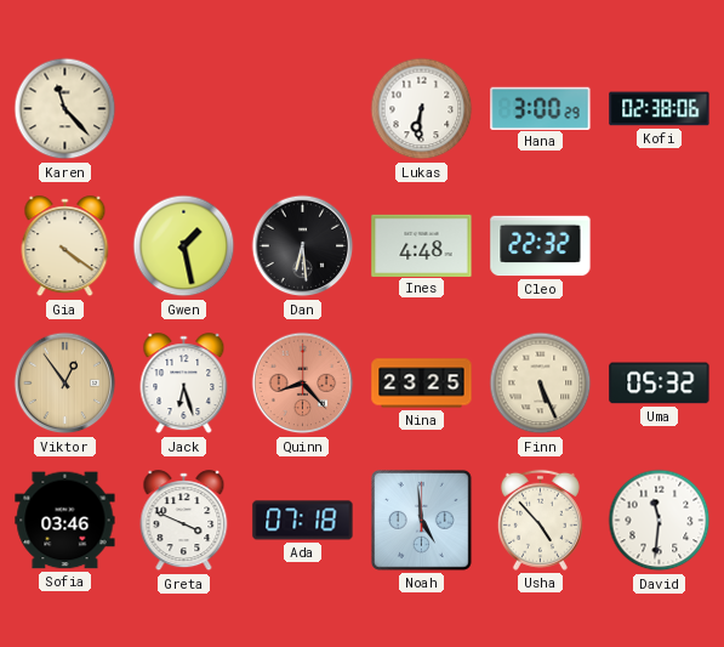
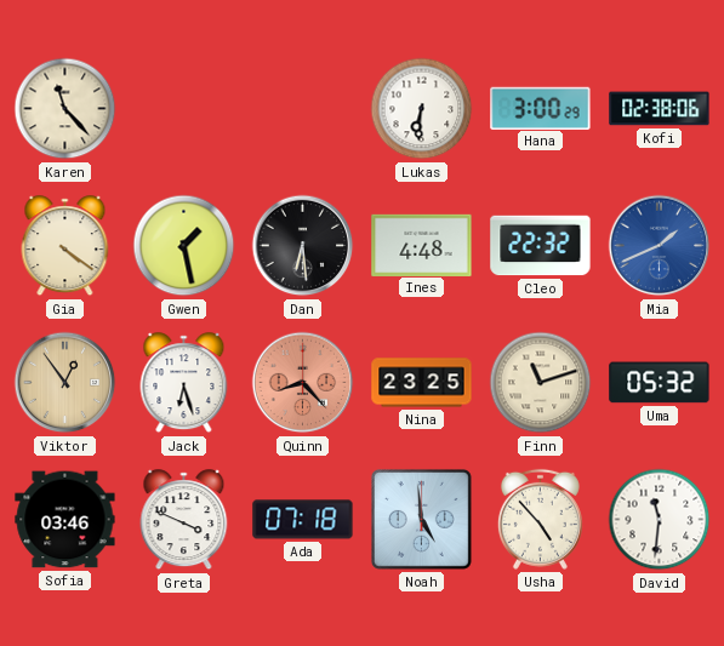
Mia: none -> 1:41
Finn: 5:26 -> 11:12
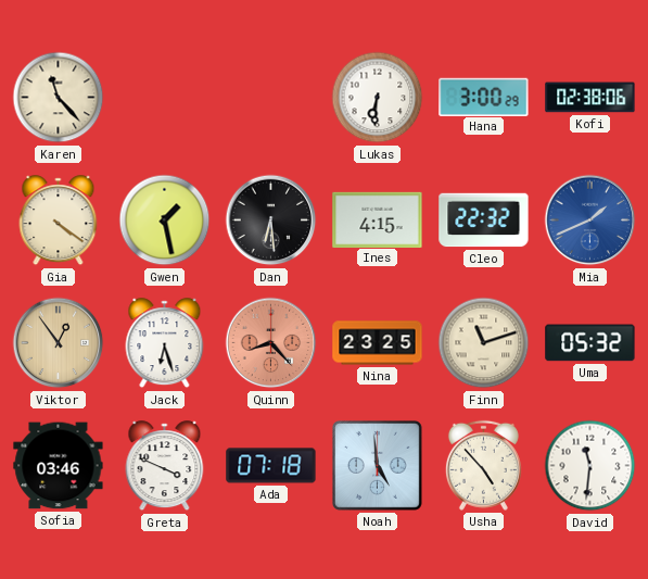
Ines: 4:48 -> 4:15
